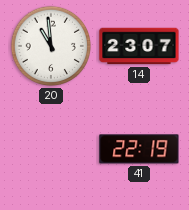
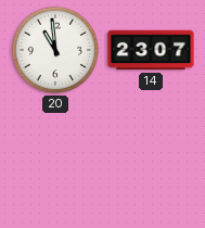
41: 22:19 -> none
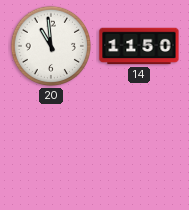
14: 23:07 -> 11:50
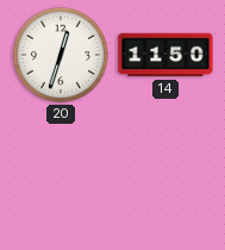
20: 10:59 -> 12:33
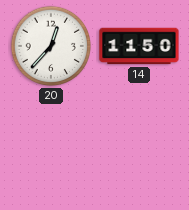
20: 12:33 -> 12:37
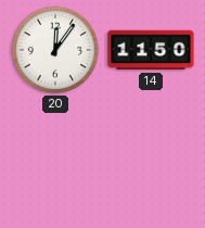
20: 12:37 -> 12:06
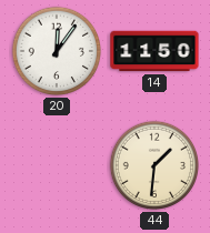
44: none -> 1:31
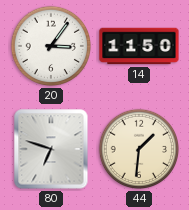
20: 12:06 -> 3:06
80: none -> 6:48
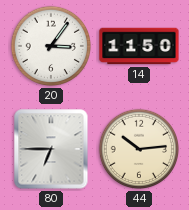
80: 6:48 -> 6:45
44: 1:31 -> 10:14
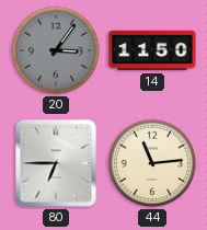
20 dial: white -> grey
44: 10:14 -> 11:14
